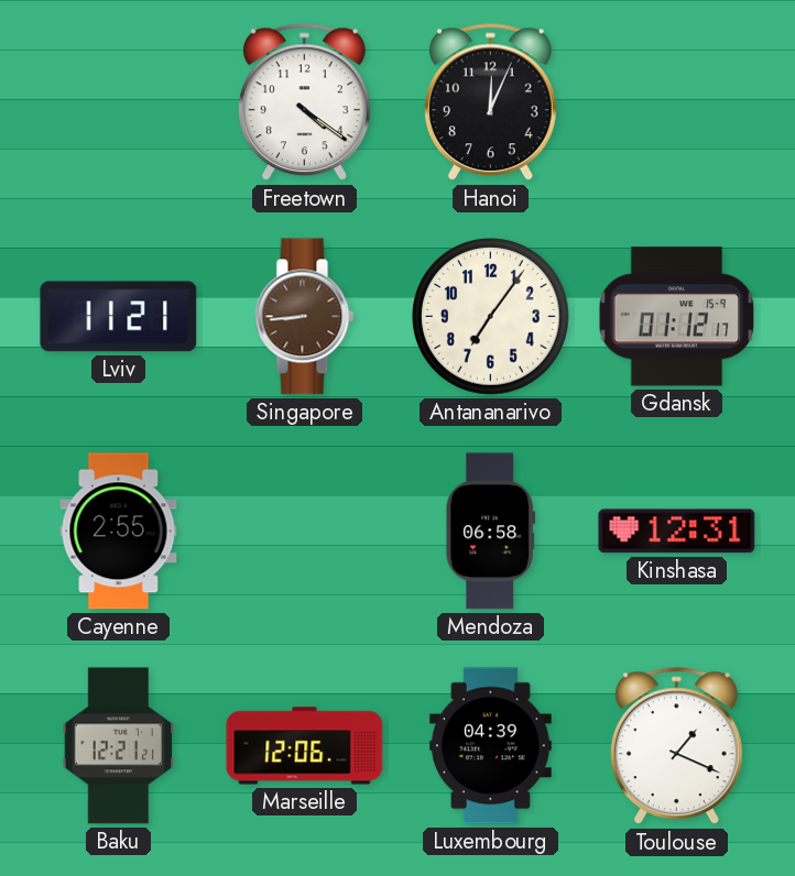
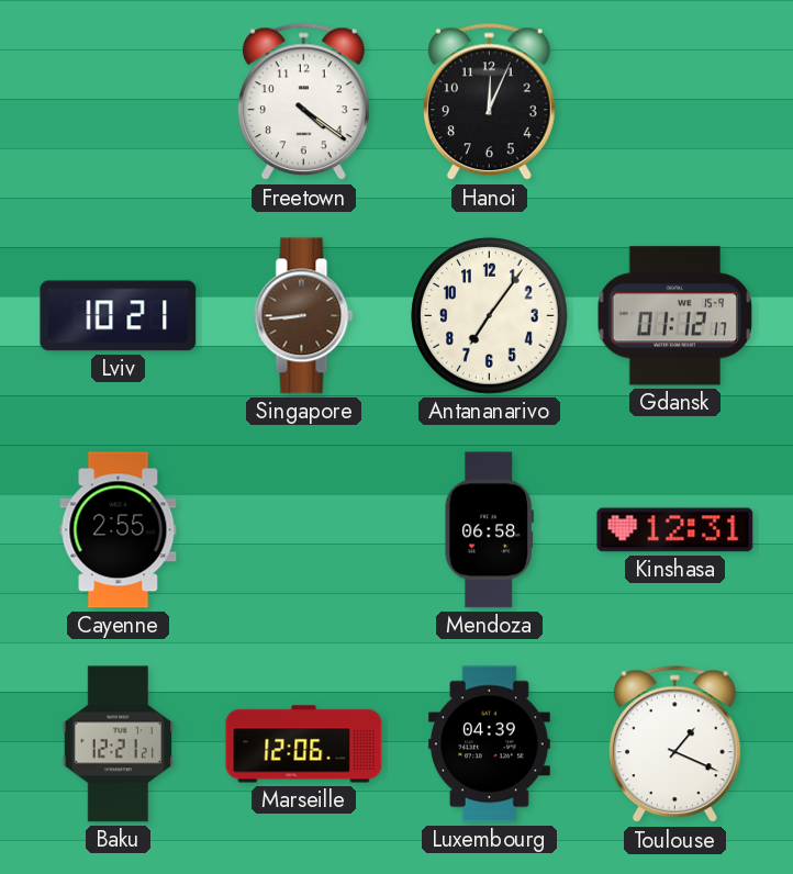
Lviv: 11:21 -> 10:21
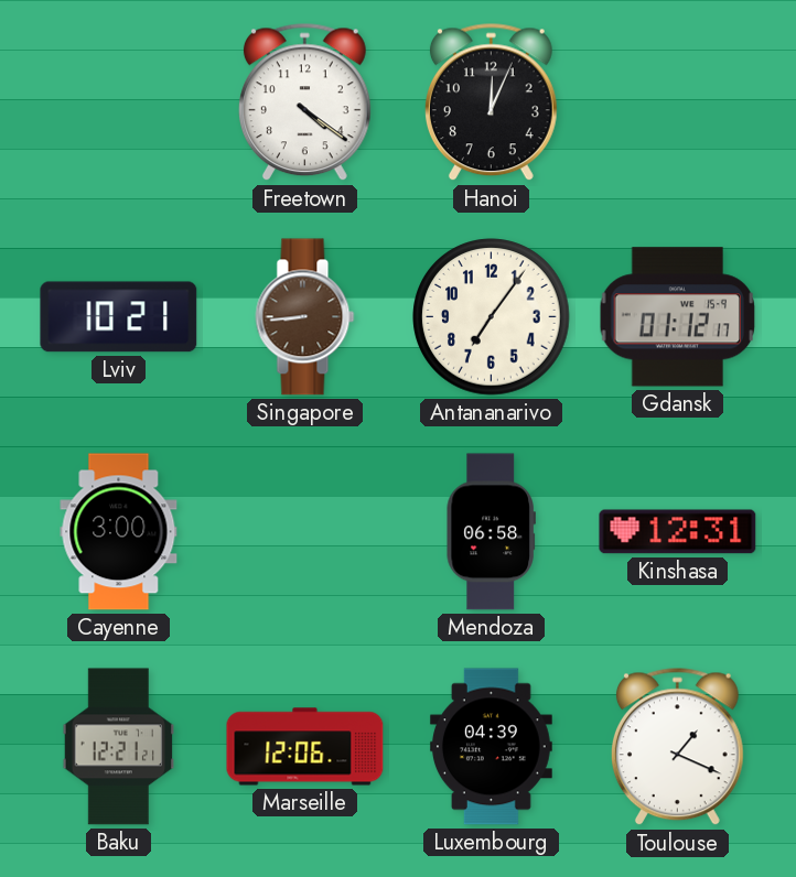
Cayenne: 2:55 -> 3:00
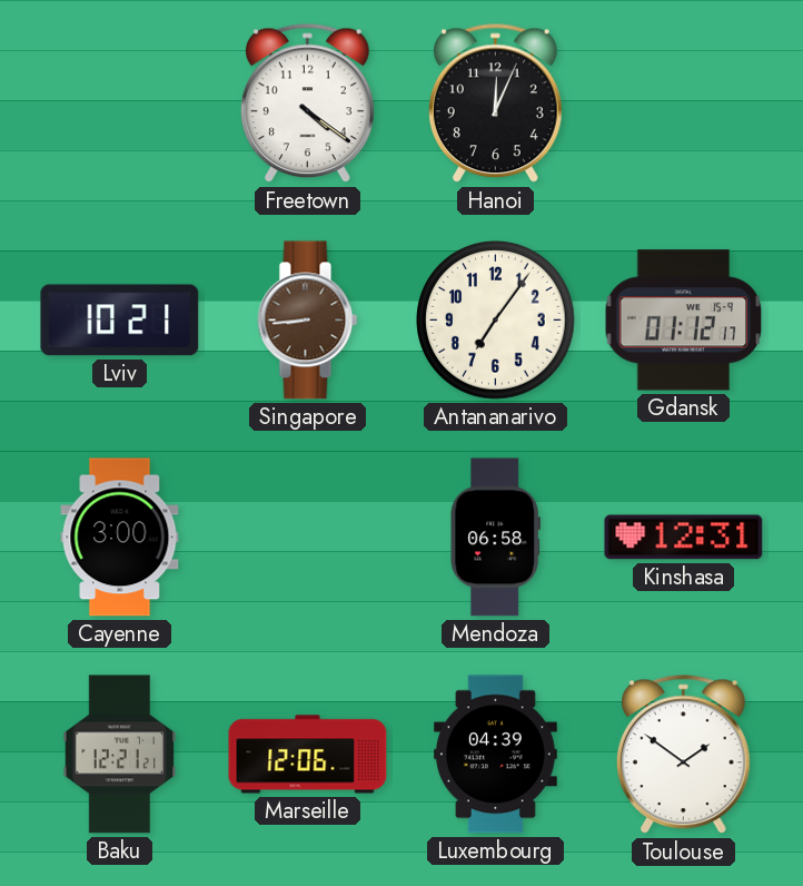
Toulouse: 1:19 -> 1:51
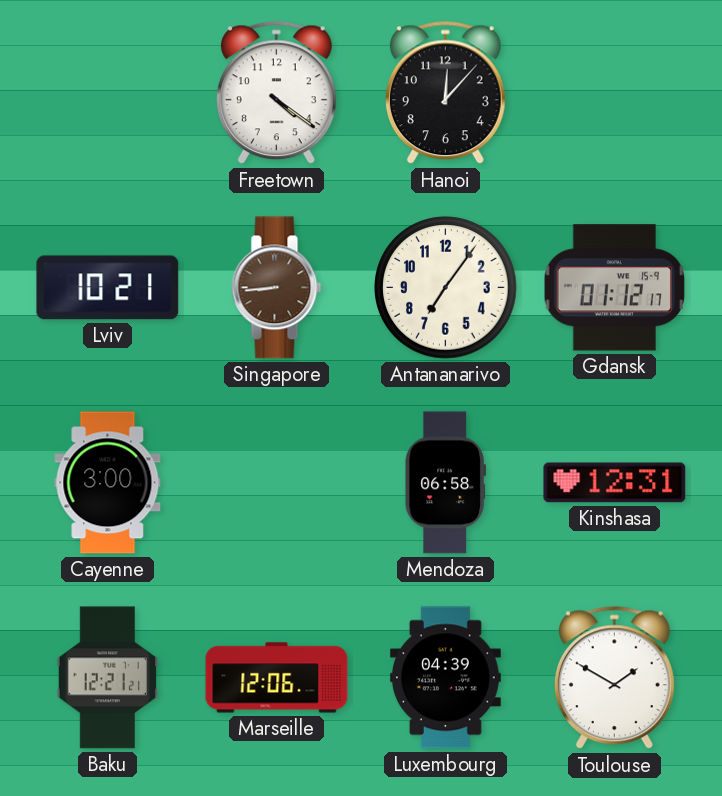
Hanoi: 12:04 -> 12:07
Toulouse: 1:51 -> 1:50
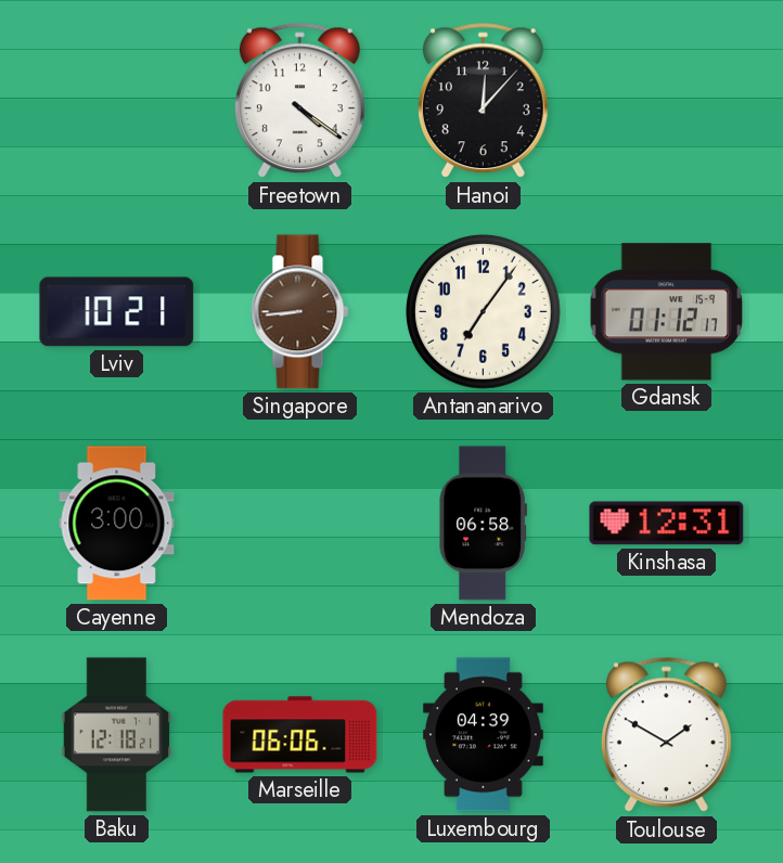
Baku: 12:21 -> 12:18
Marseille: 12:06 -> 06:06
